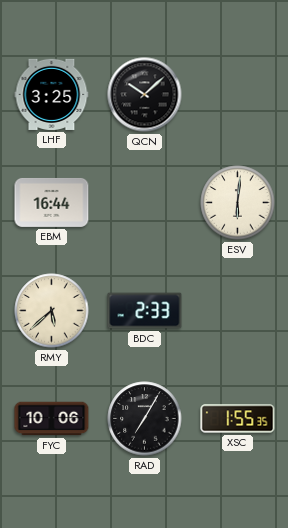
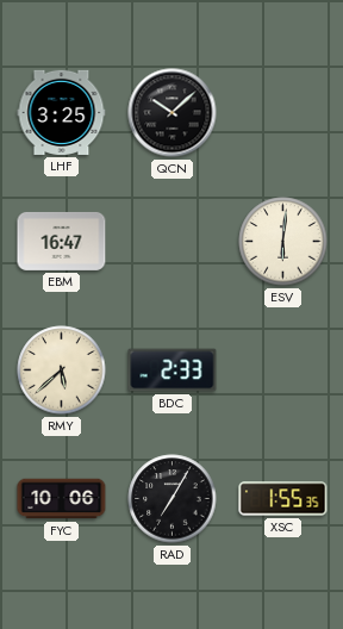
EBM: 16:44 -> 16:47
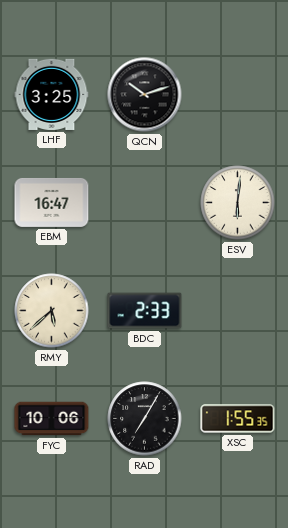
QCN: 10:08 -> 10:12
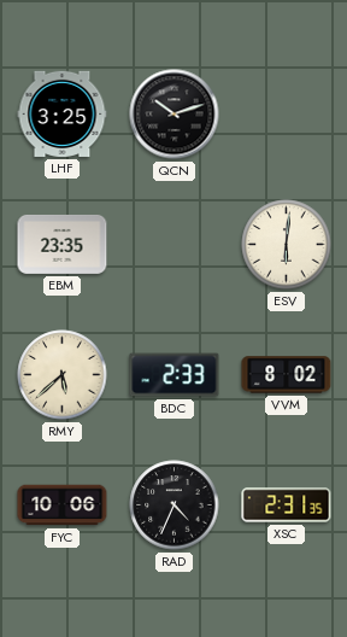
EBM: 16:47 -> 23:35
VVM: none -> 8:02
RAD: 7:05 -> 4:34
XSC: 1:55 -> 2:31
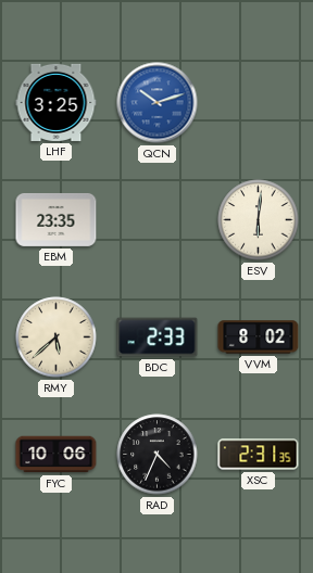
QCN dial: black -> blue
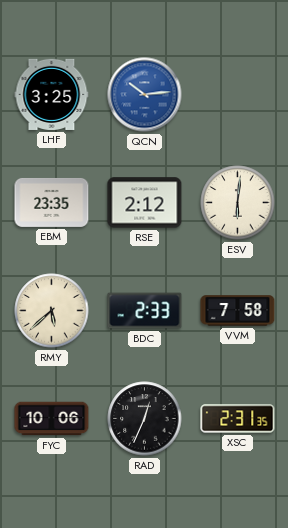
QCN: 10:12 -> 10:14
RSE: none -> 2:12
VVM: 8:02 -> 7:58
RAD: 4:34 -> 12:34
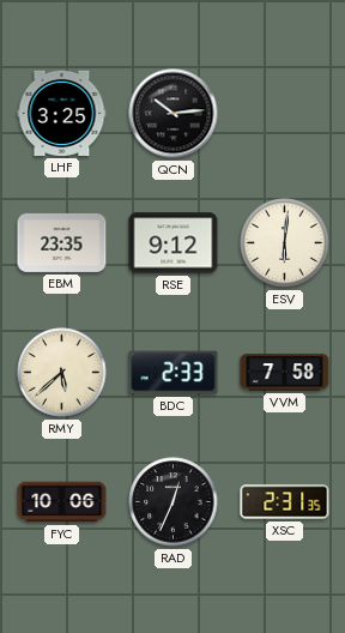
QCN dial: blue -> black
RSE: 2:12 -> 9:12
